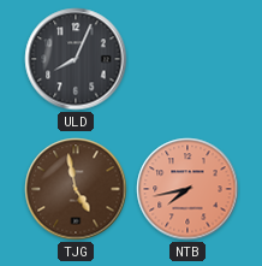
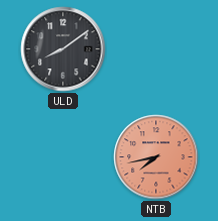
ULD: 8:04 -> 8:09
TJG: 4:58 -> none
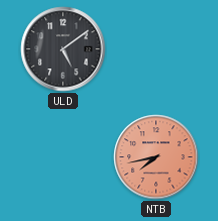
ULD: 8:09 -> 5:09
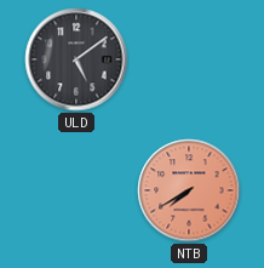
NTB: 7:43 -> 7:40
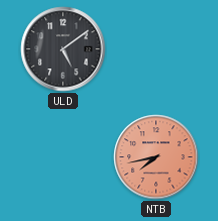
NTB: 7:40 -> 7:43
